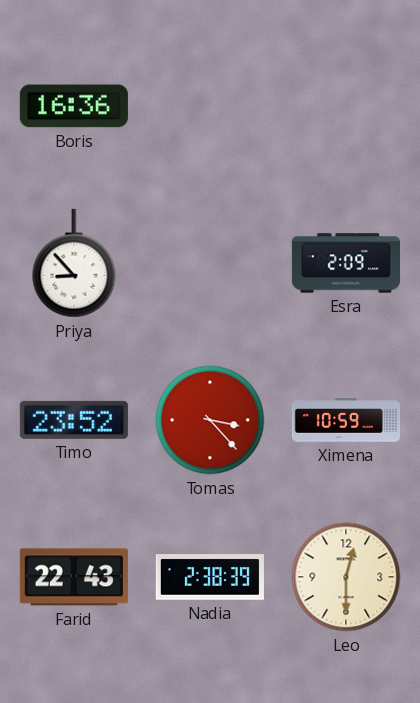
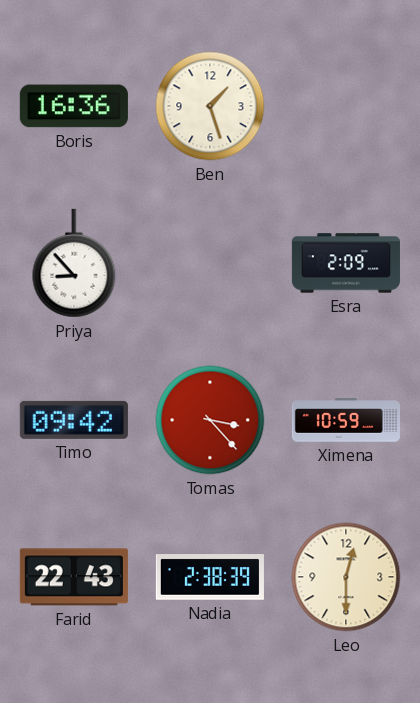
Ben: none -> 1:27
Timo: 23:52 -> 09:42
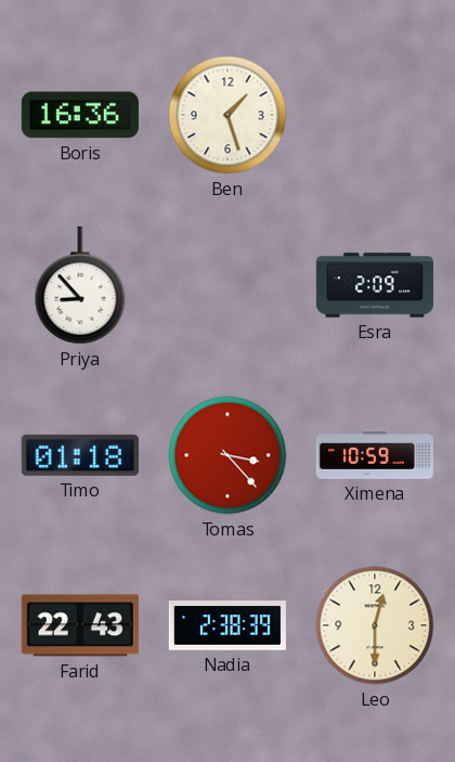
Timo: 09:42 -> 01:18
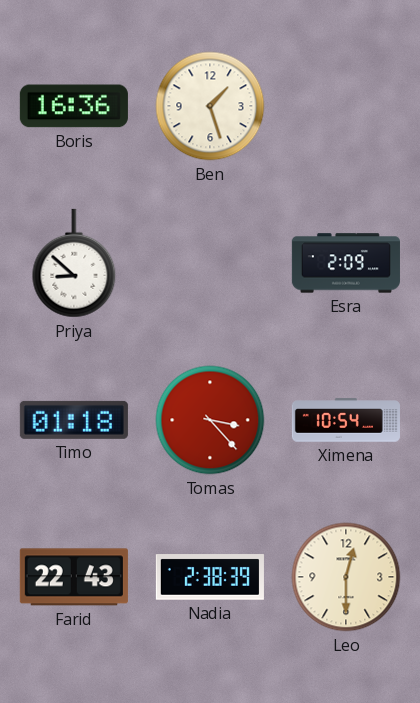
Priya: 8:53 -> 8:52
Ximena: 10:59 -> 10:54
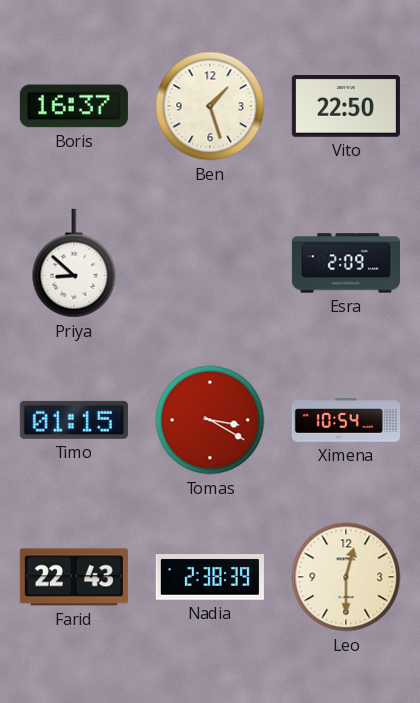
Boris: 16:36 -> 16:37
Vito: none -> 22:50
Timo: 01:18 -> 01:15
Tomas: 3:23 -> 3:20
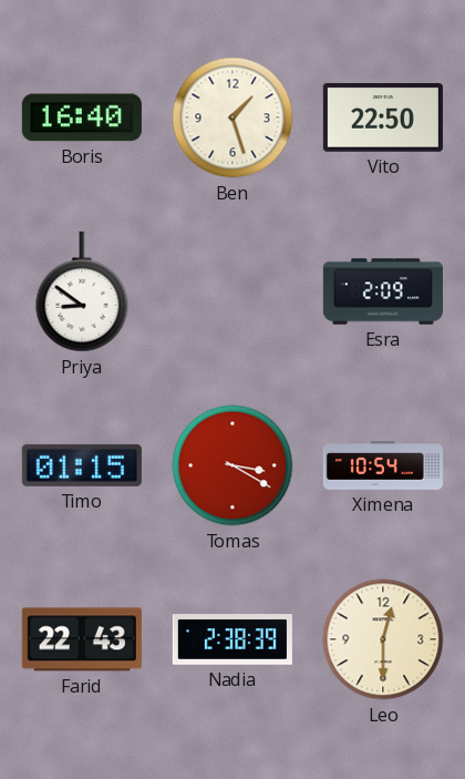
Boris: 16:37 -> 16:40
Priya: 8:52 -> 8:51
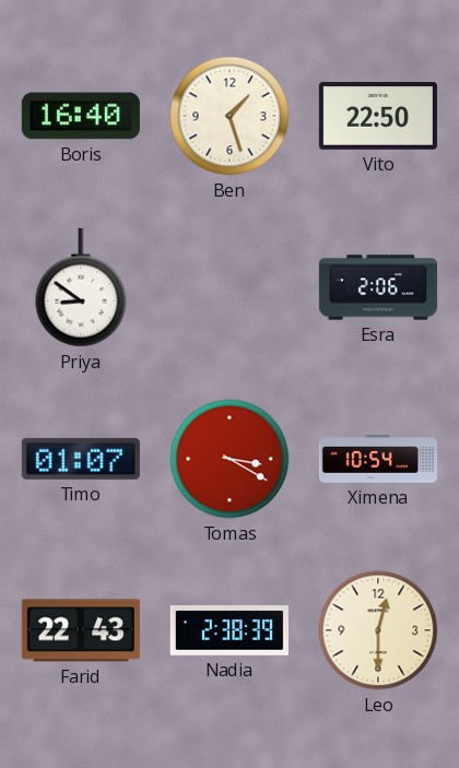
Esra: 2:09 -> 2:06
Timo: 01:15 -> 01:07
